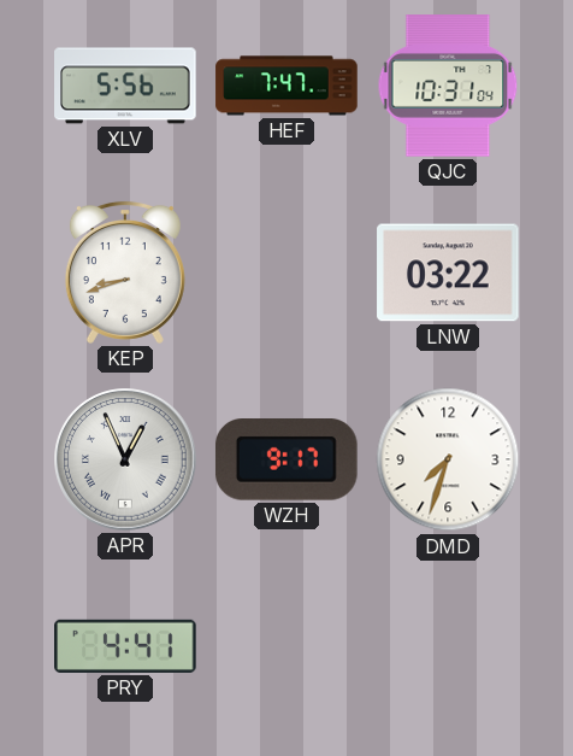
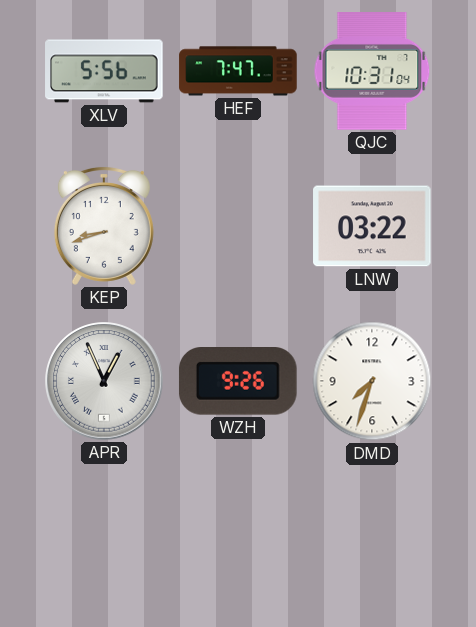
WZH: 9:17 -> 9:26
PRY: 4:41 -> none
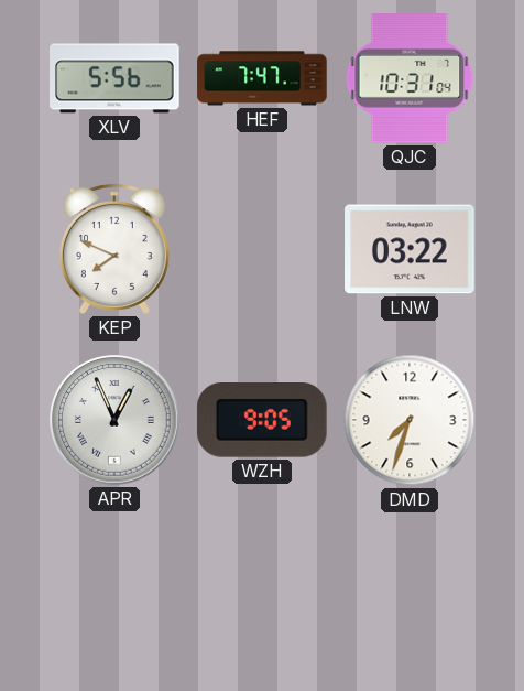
KEP: 8:42 -> 7:49
WZH: 9:26 -> 9:05
